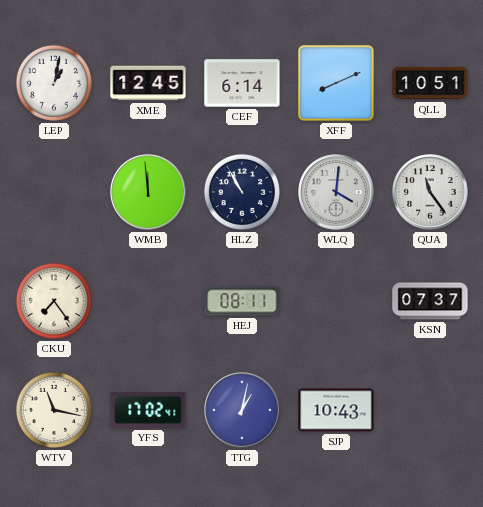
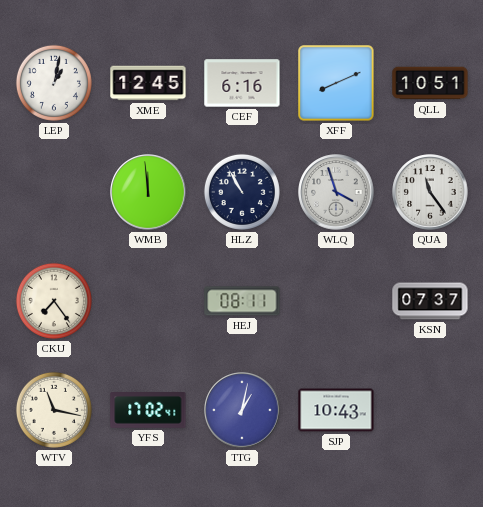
CEF: 6:14 -> 6:16
WLQ: 4:01 -> 3:57
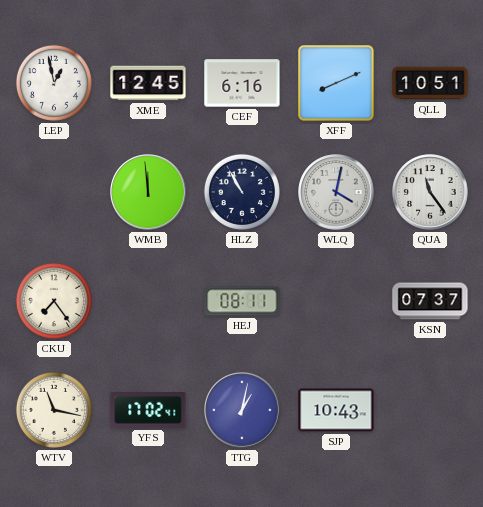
LEP: 1:02 -> 12:58
WLQ: 3:57 -> 4:02
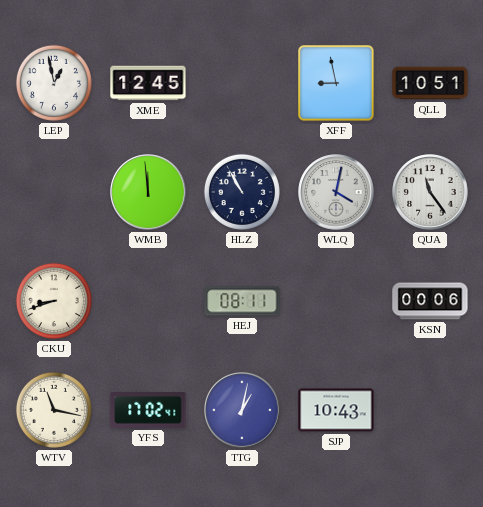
CEF: 6:16 -> none
XFF: 8:11 -> 8:58
CKU: 7:24 -> 8:42
KSN: 07:37 -> 00:06
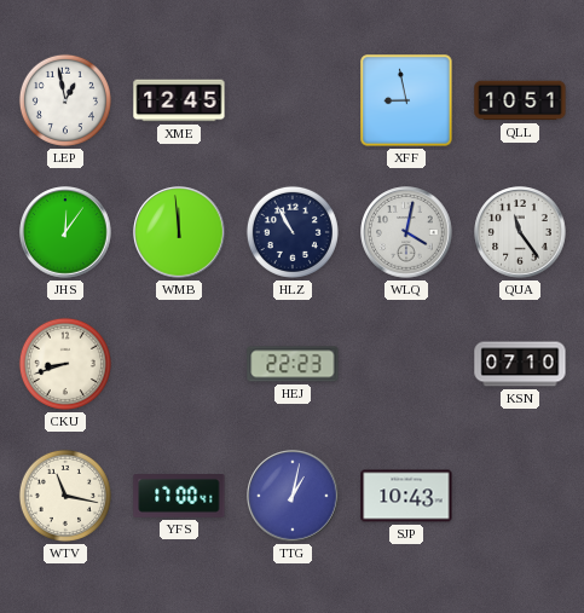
JHS: none -> 12:06
HEJ: 08:11 -> 22:23
KSN: 00:06 -> 07:10
YFS: 17:02 -> 17:00
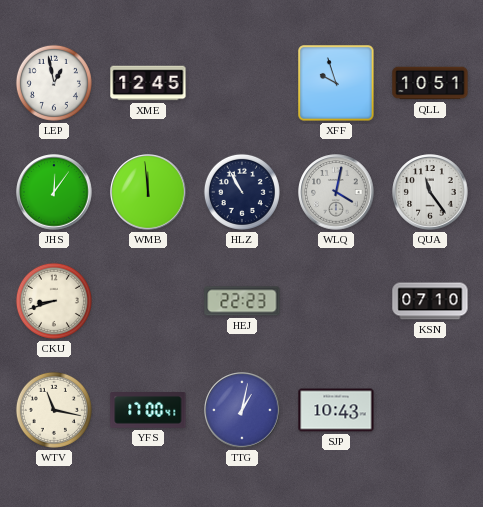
XFF: 8:58 -> 9:57
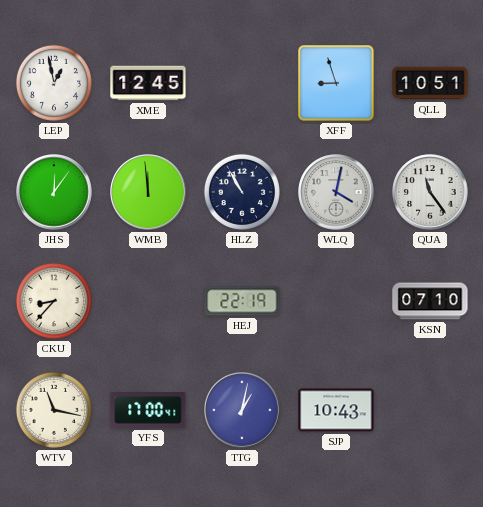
XFF: 9:57 -> 8:57
CKU: 8:42 -> 8:37
HEJ: 22:23 -> 22:19
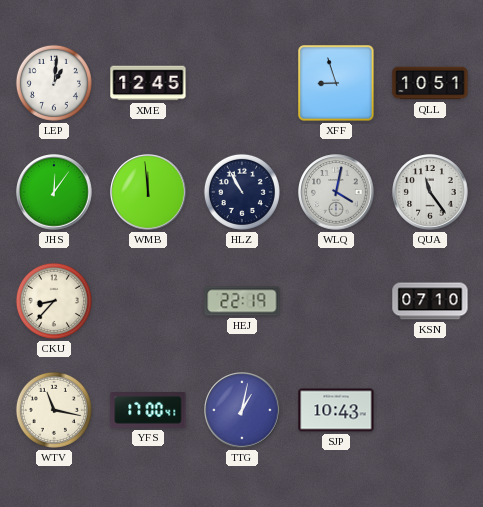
LEP: 12:58 -> 1:01
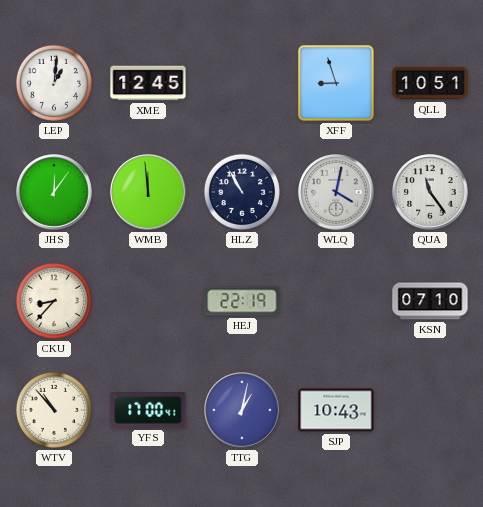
WTV: 11:17 -> 10:53
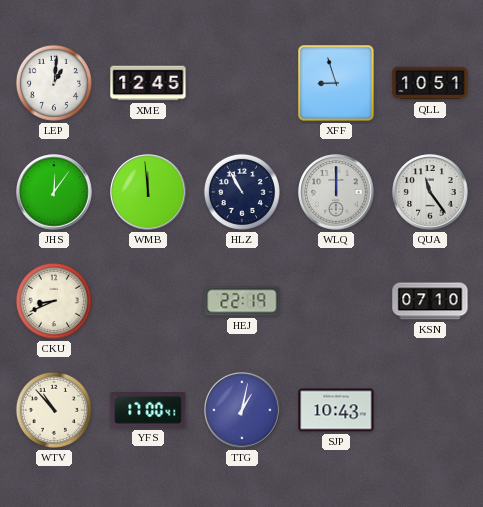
WLQ: 4:02 -> 12:00
CKU: 8:37 -> 8:41
